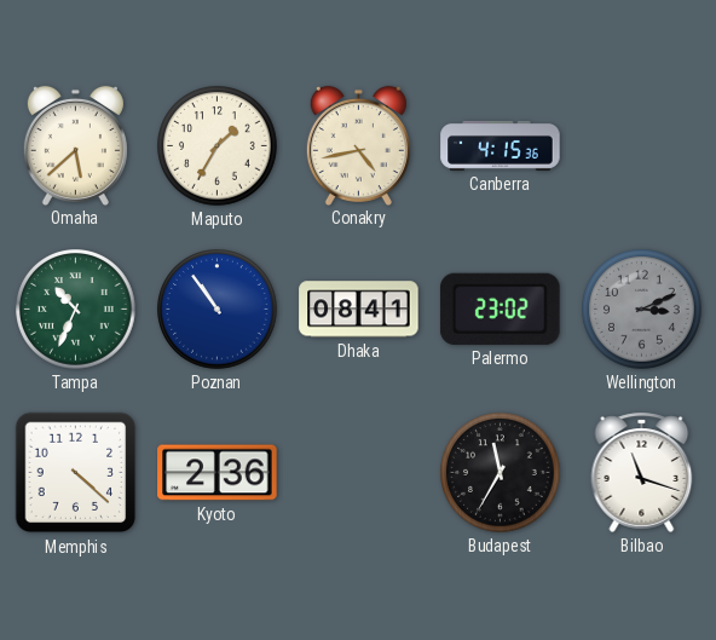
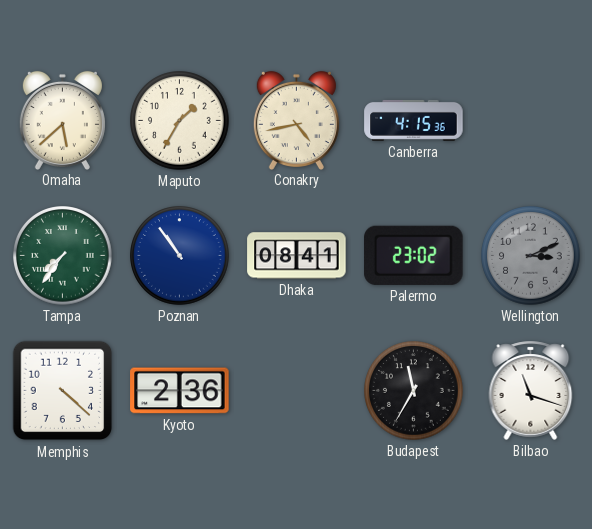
Tampa: 10:34 -> 7:36
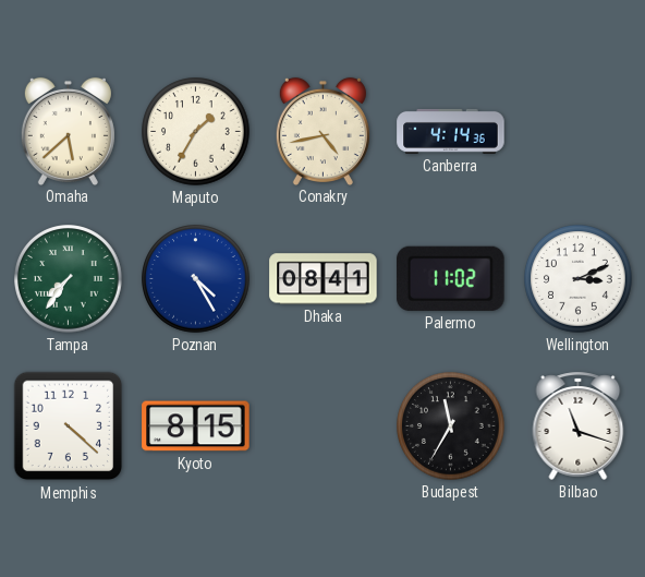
Canberra: 4:15 -> 4:14
Poznan: 10:54 -> 4:25
Palermo: 23:02 -> 11:02
Wellington dial: grey -> white
Kyoto: 2:36 -> 8:15
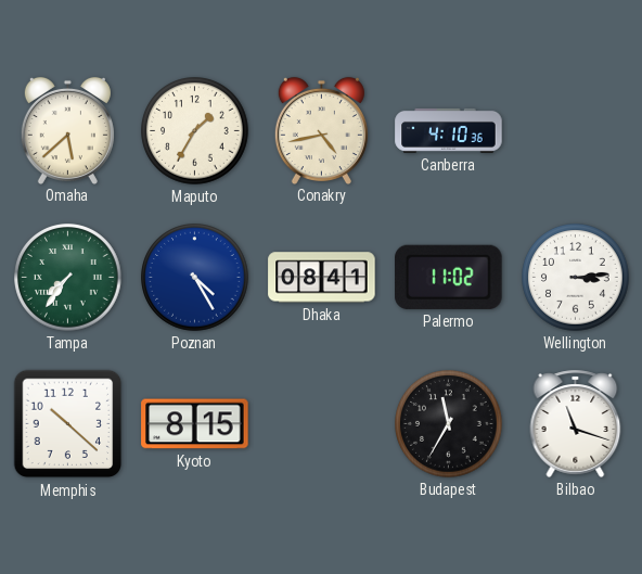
Canberra: 4:14 -> 4:10
Wellington: 3:11 -> 3:14
Memphis: 4:22 -> 10:22
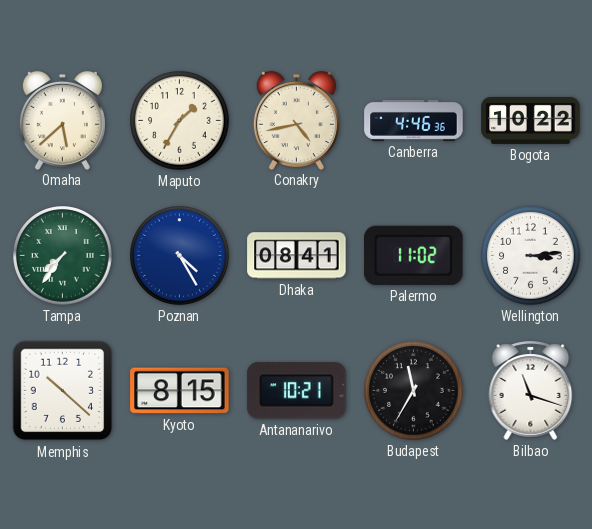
Canberra: 4:10 -> 4:46
Bogota: none -> 10:22
Antananarivo: none -> 10:21
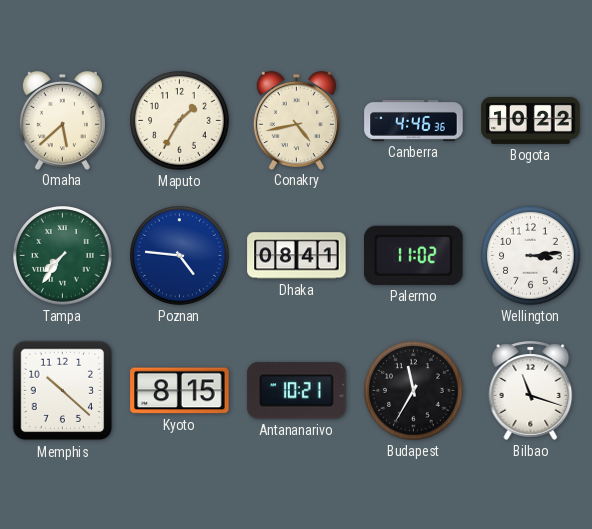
Poznan: 4:25 -> 4:46
